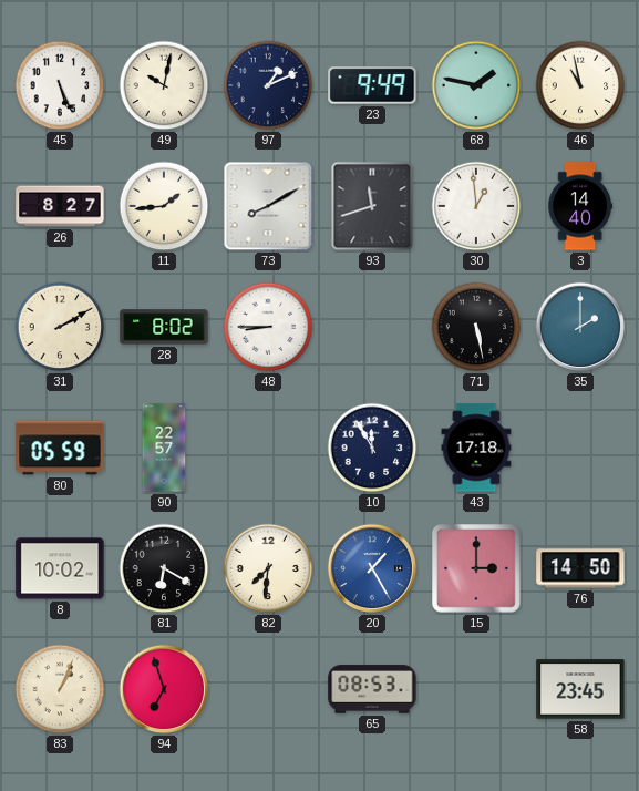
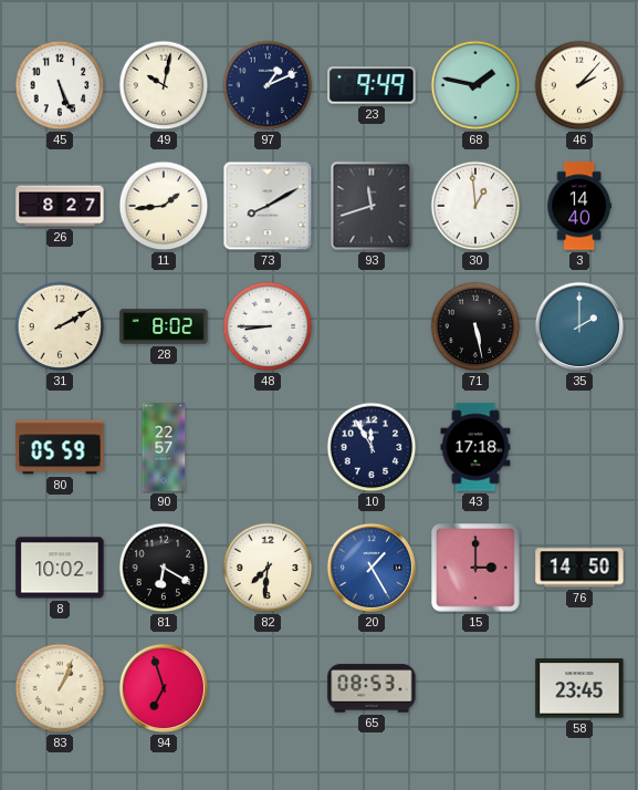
46: 10:58 -> 2:07
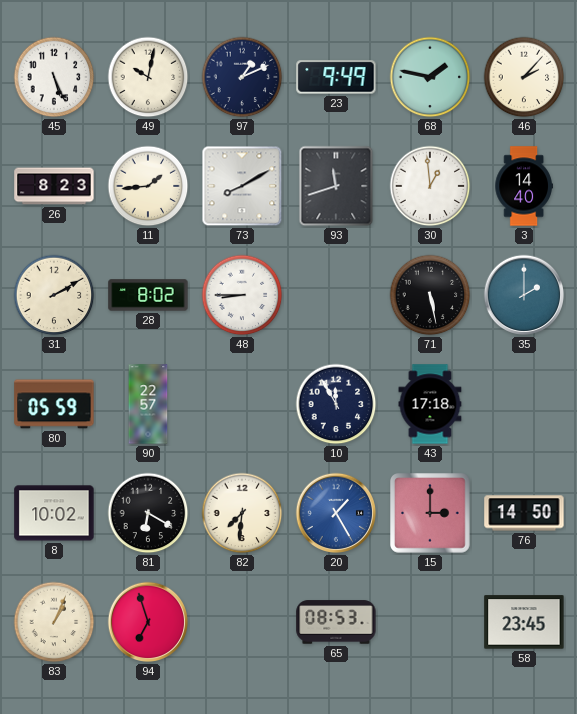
26: 8:27 -> 8:23
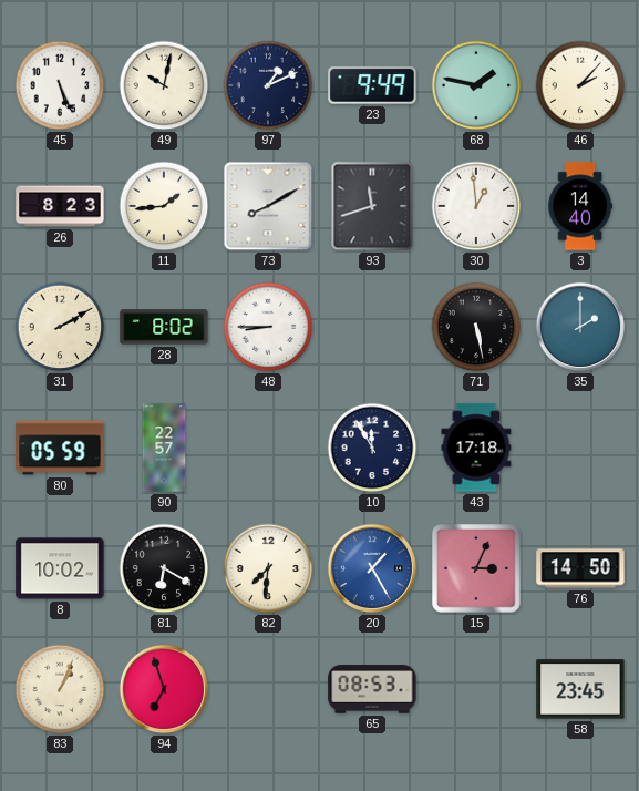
15: 3:00 -> 3:04
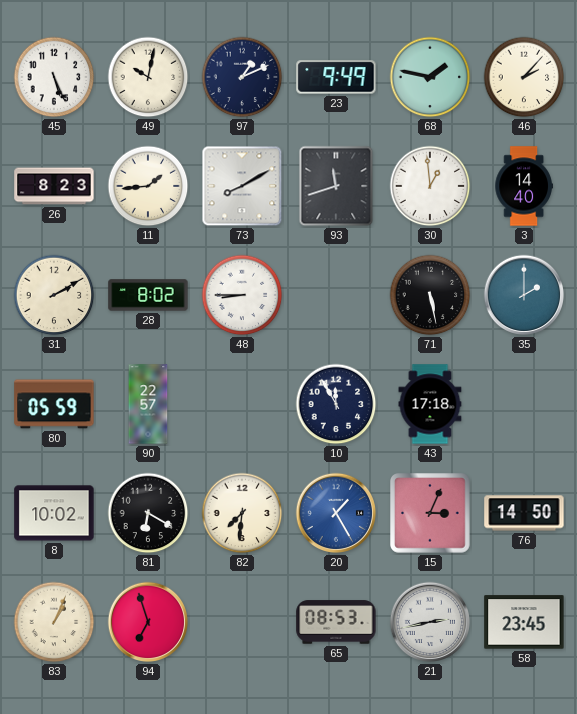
21: none -> 2:43
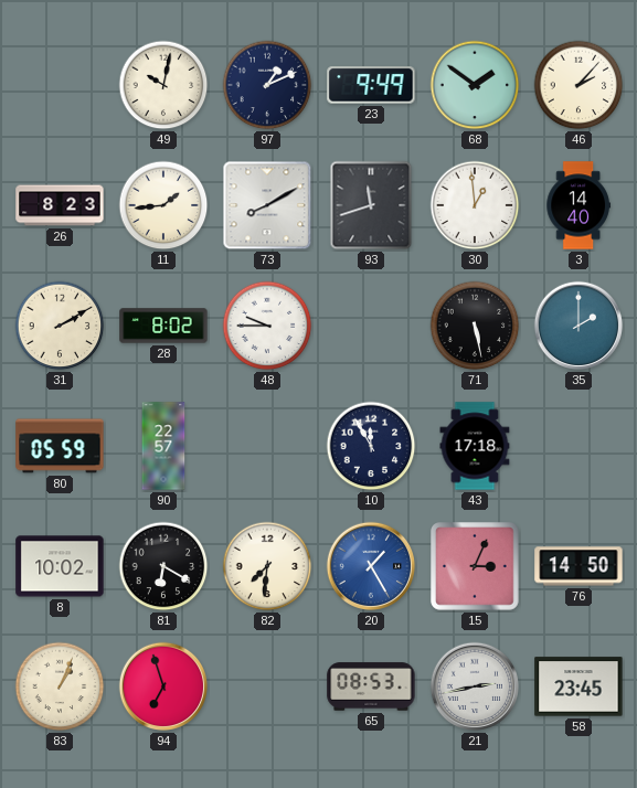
45: 5:26 -> none
68: 1:47 -> 1:51
48: 8:45 -> 9:45
